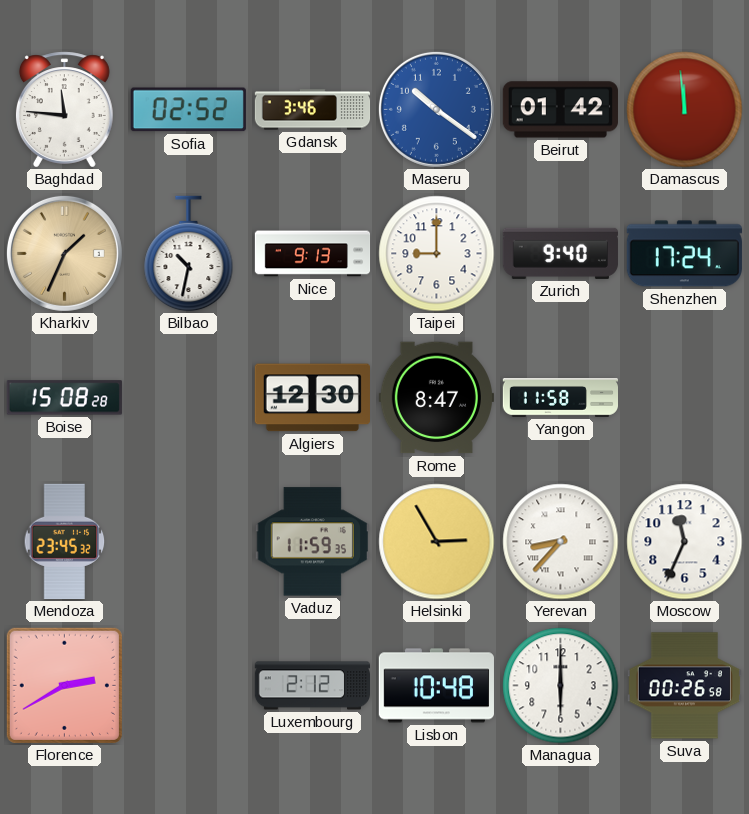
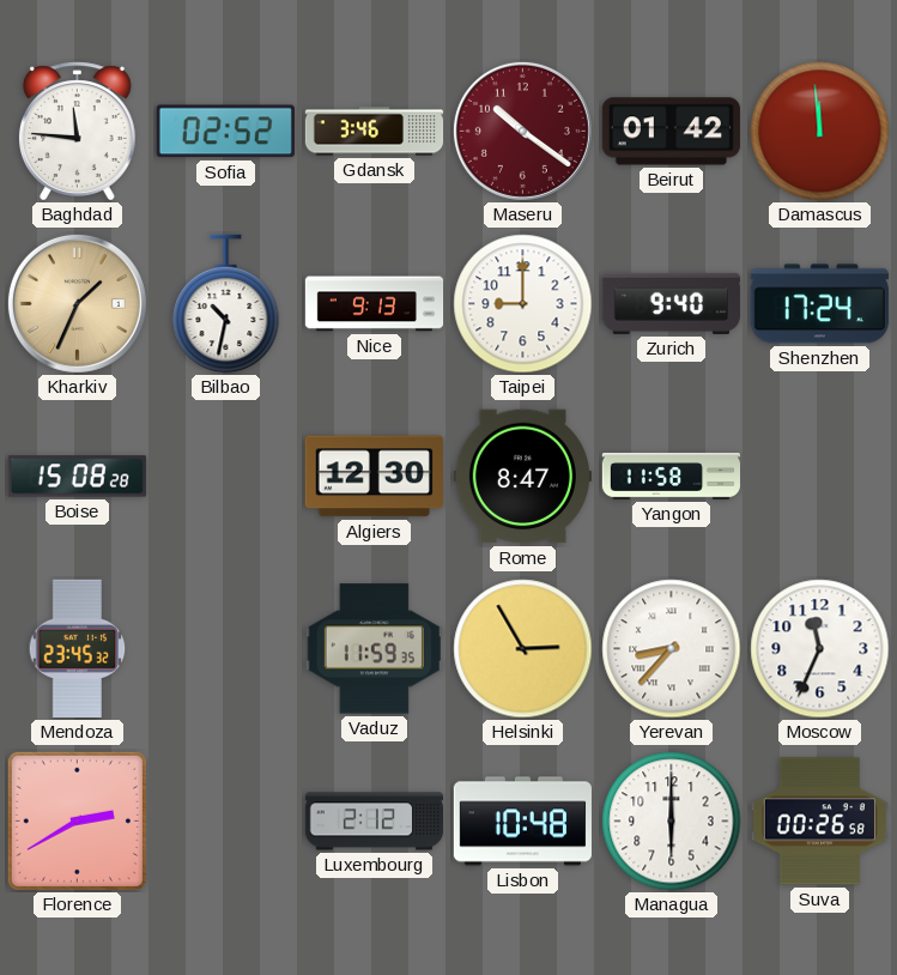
Maseru dial: blue -> burgundy
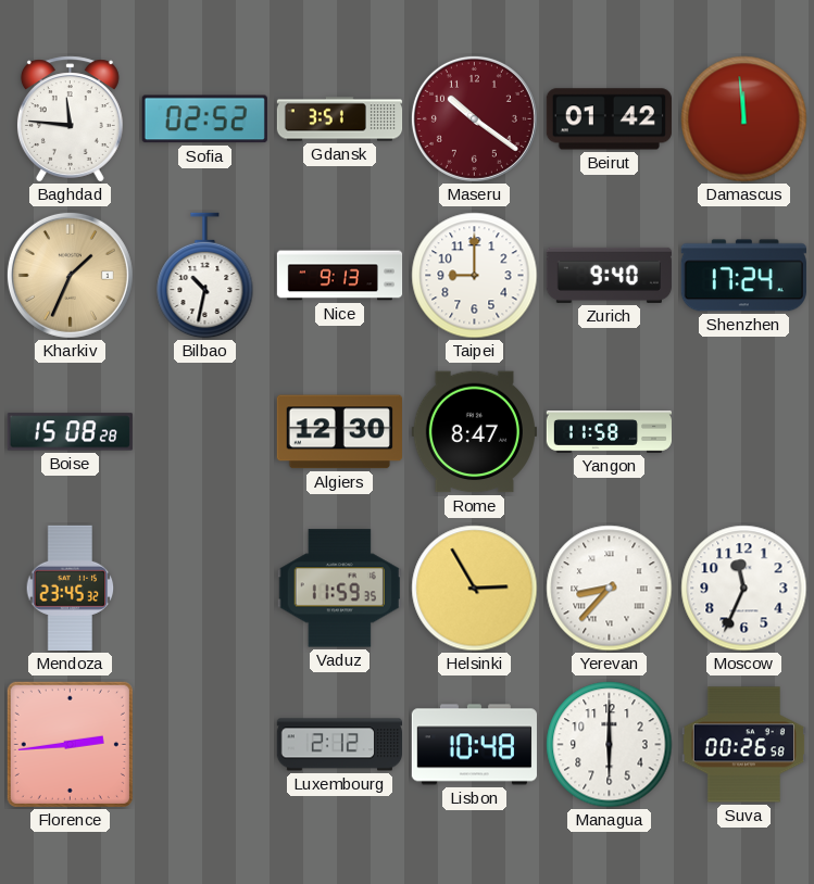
Gdansk: 3:46 -> 3:51
Florence: 2:40 -> 2:44
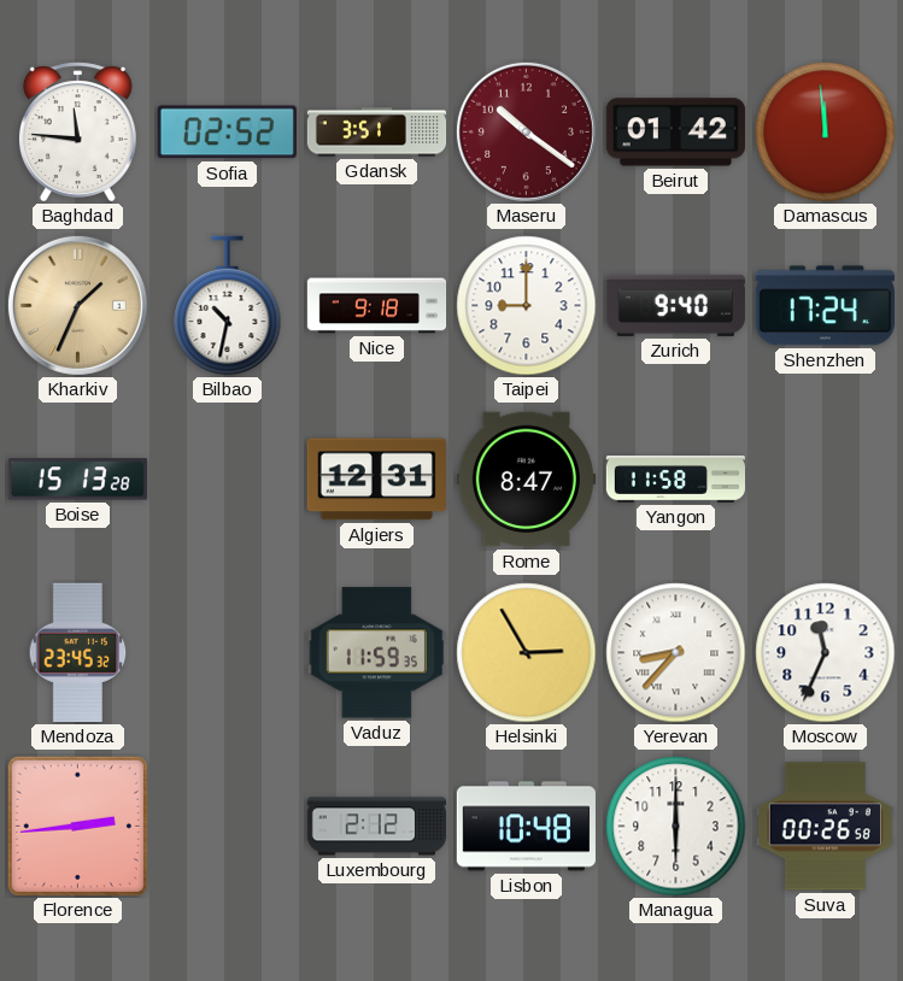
Nice: 9:13 -> 9:18
Boise: 15:08 -> 15:13
Algiers: 12:30 -> 12:31
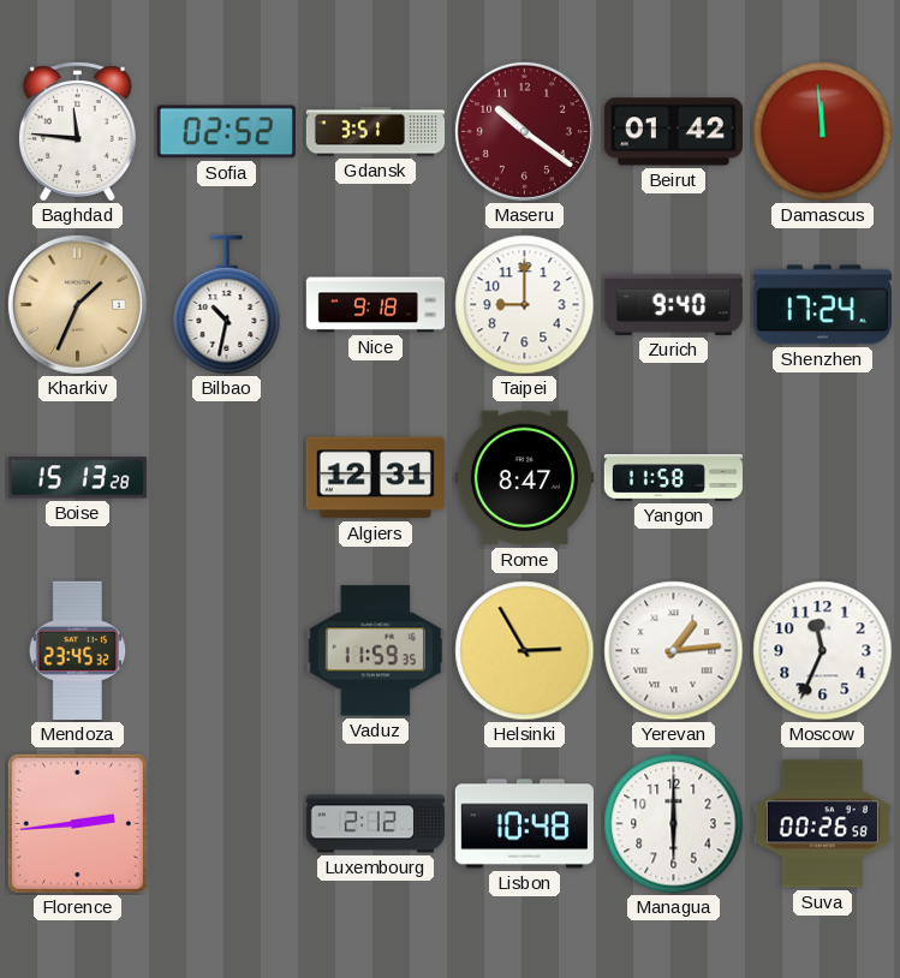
Yerevan: 8:37 -> 1:14
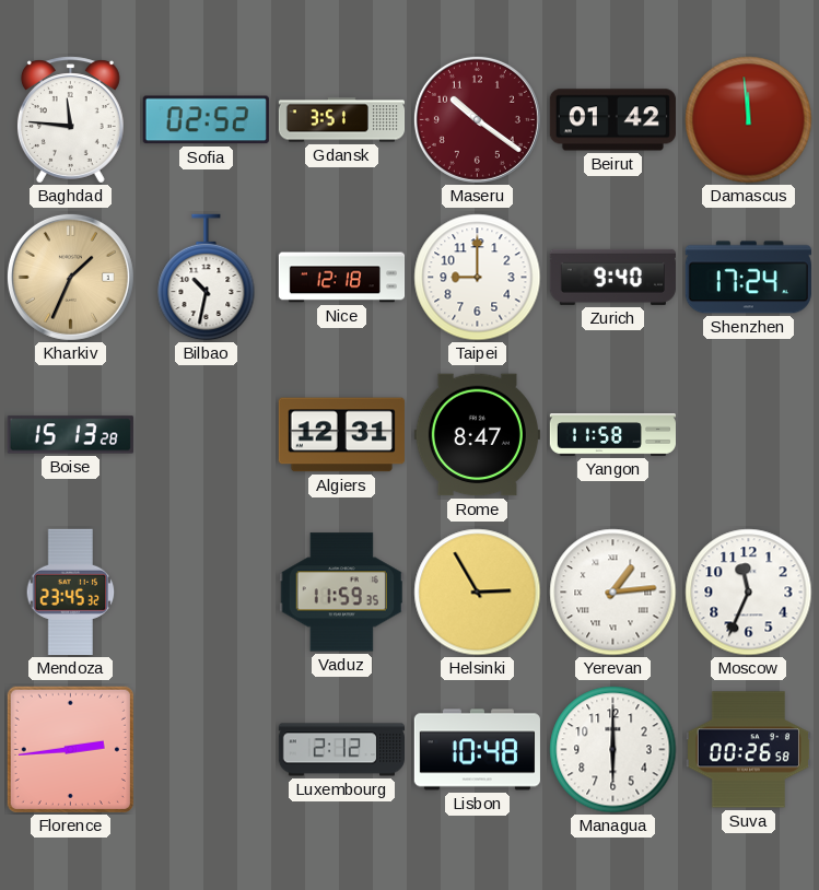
Nice: 9:18 -> 12:18
